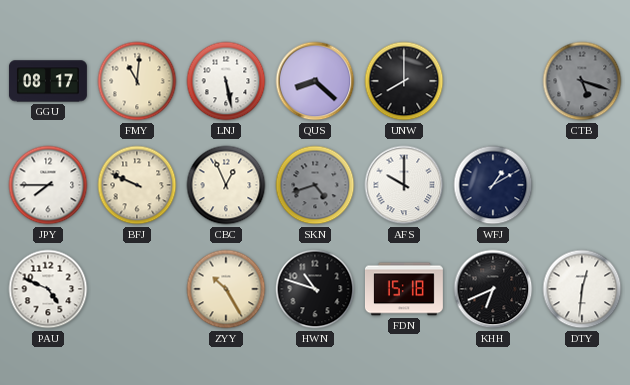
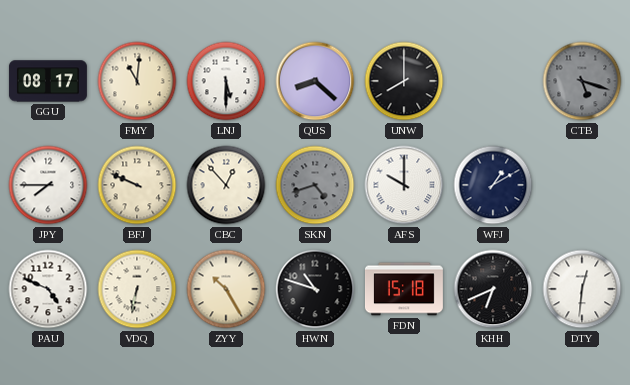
LNJ: 5:28 -> 5:30
CBC: 12:56 -> 12:53
VDQ: none -> 6:32
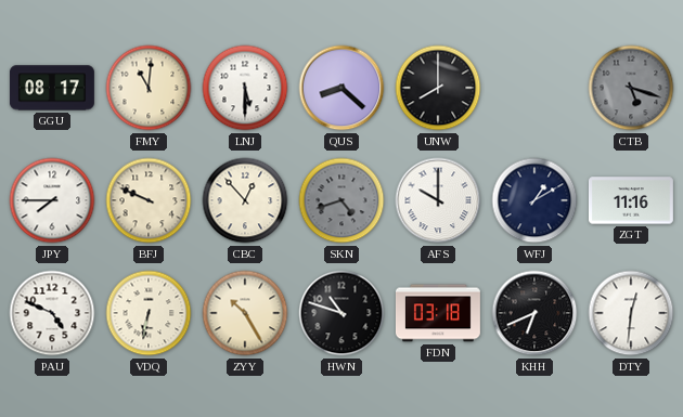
ZGT: none -> 11:16
FDN: 15:18 -> 03:18
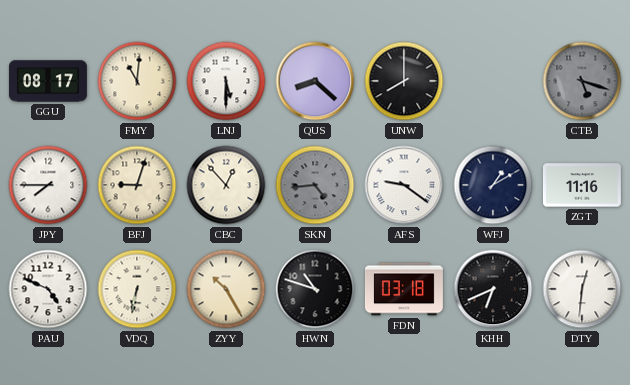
BFJ: 9:49 -> 9:03
SKN: 4:42 -> 4:44
AFS: 10:00 -> 9:21
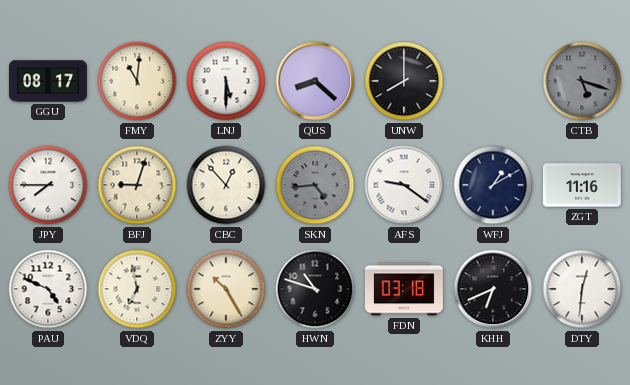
VDQ: 6:32 -> 6:58
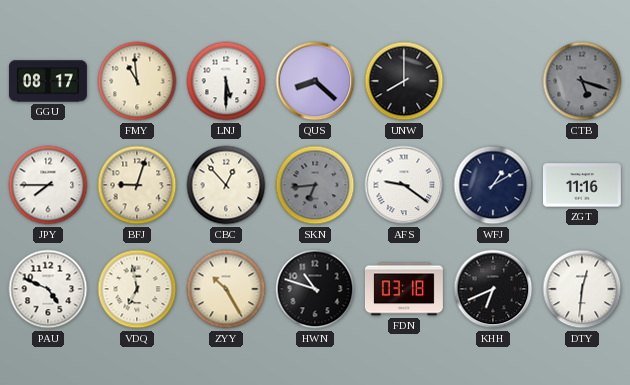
FMY: 11:01 -> 10:59
SKN: 4:44 -> 6:44
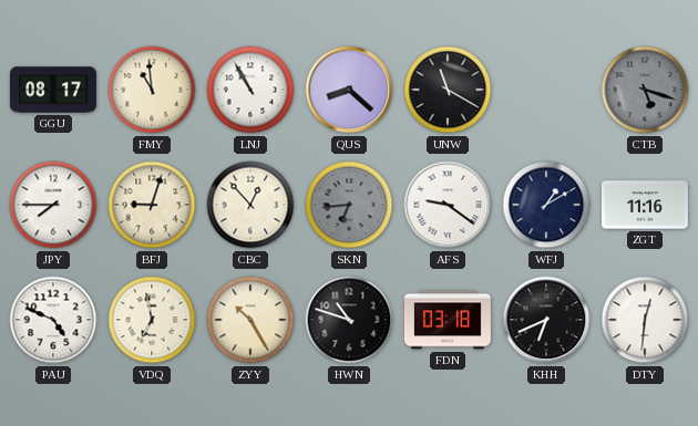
LNJ: 5:30 -> 10:55
UNW: 8:00 -> 11:20
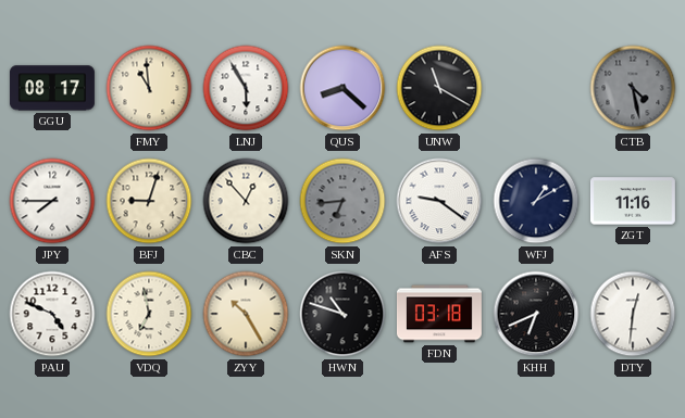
LNJ: 10:55 -> 5:55
CTB: 5:18 -> 4:28
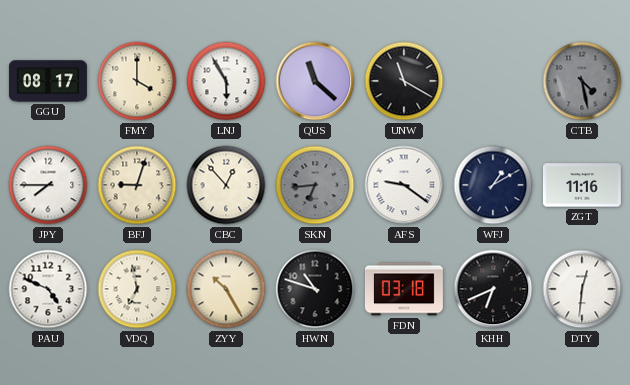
FMY: 10:59 -> 4:00
QUS: 8:22 -> 11:22
